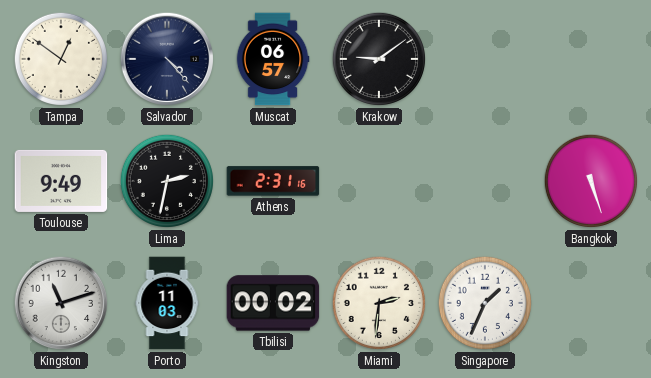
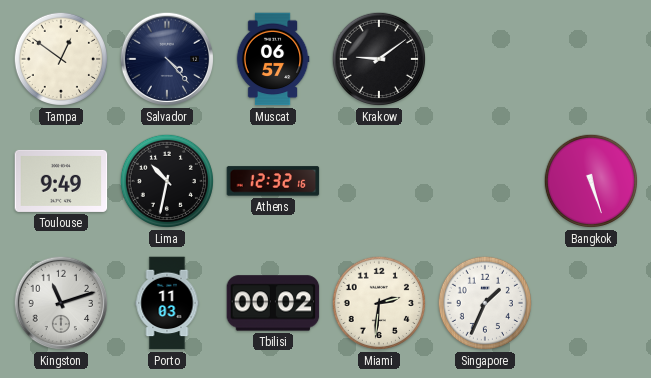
Lima: 2:32 -> 10:32
Athens: 2:31 -> 12:32
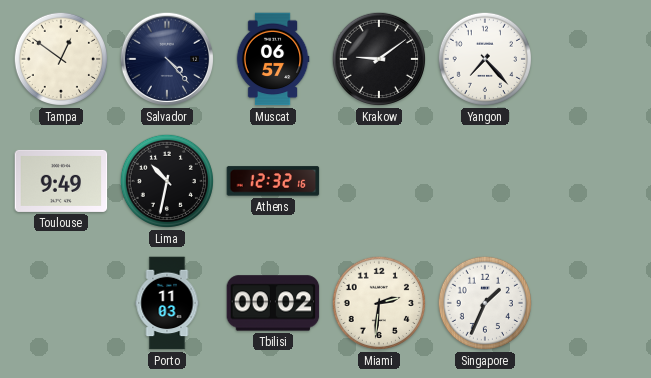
Yangon: none -> 7:23
Bangkok: 5:27 -> none
Kingston: 11:12 -> none
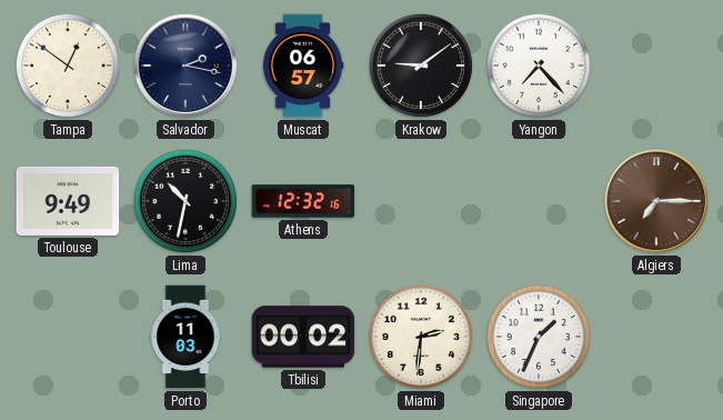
Salvador: 4:23 -> 2:17
Algiers: none -> 7:15
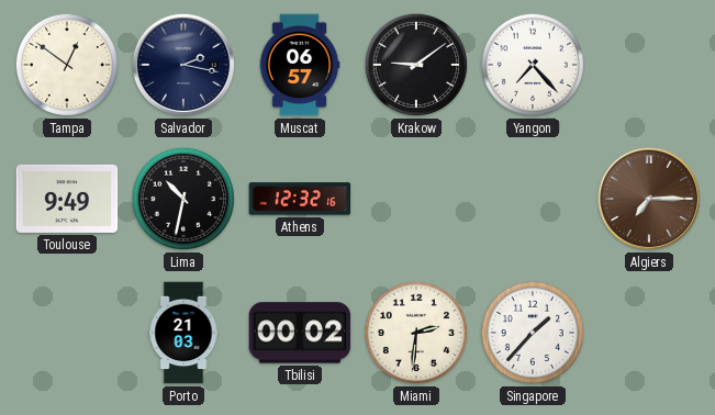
Porto: 11:03 -> 21:03
Singapore: 1:34 -> 1:37
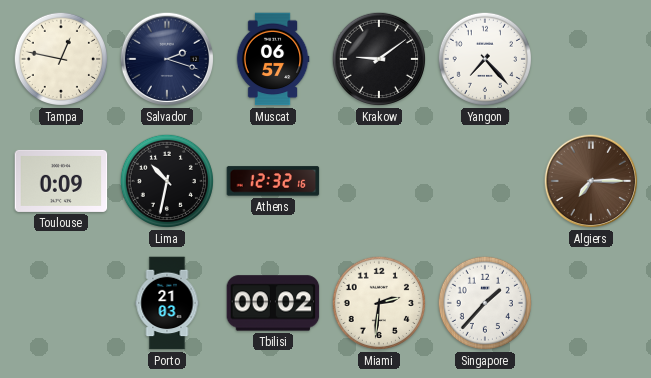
Tampa: 12:51 -> 12:47
Salvador: 2:17 -> 2:18
Toulouse: 9:49 -> 0:09
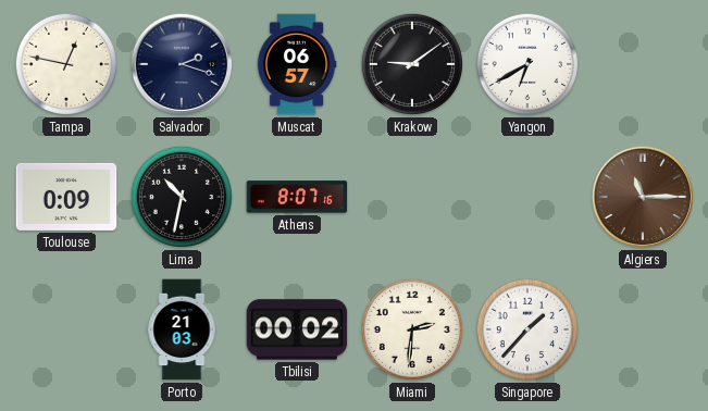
Yangon: 7:23 -> 6:40
Athens: 12:32 -> 8:07
Algiers: 7:15 -> 11:15
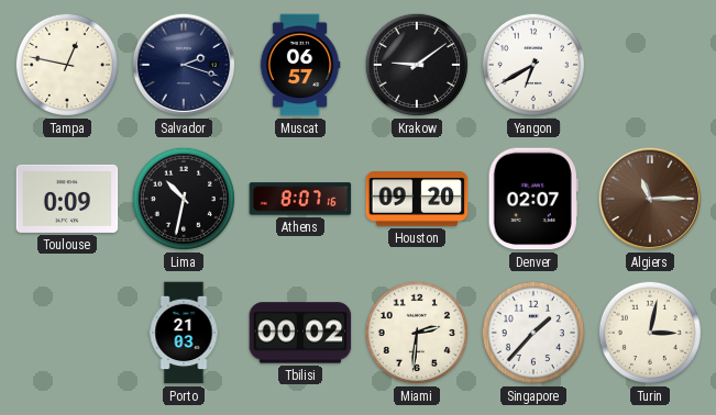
Houston: none -> 09:20
Denver: none -> 02:07
Turin: none -> 3:02
